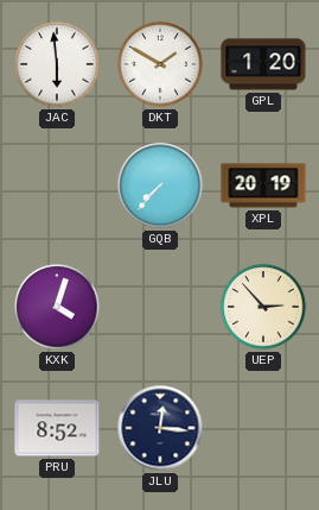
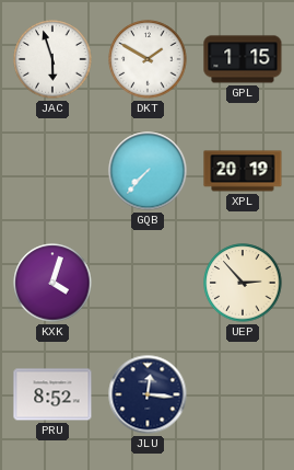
JAC: 5:59 -> 5:57
GPL: 1:20 -> 1:15
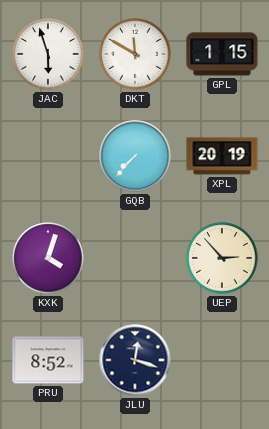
DKT: 1:50 -> 11:50
JLU: 12:16 -> 12:18
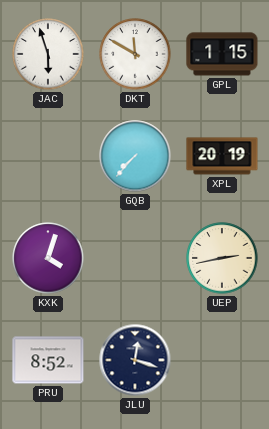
UEP: 2:53 -> 2:43
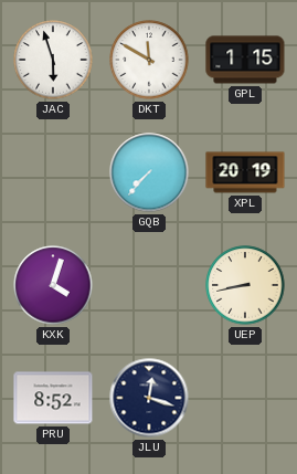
UEP: 2:43 -> 8:43
